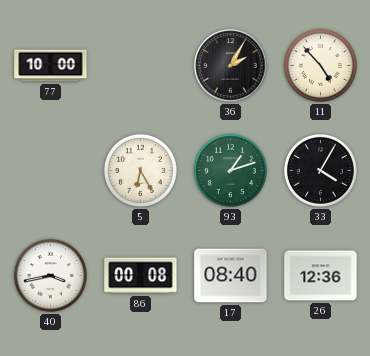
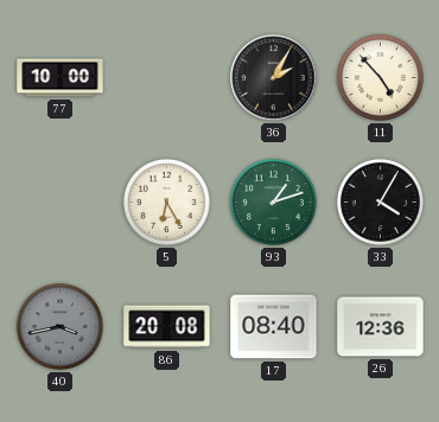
40 dial: white -> grey
86: 00:08 -> 20:08
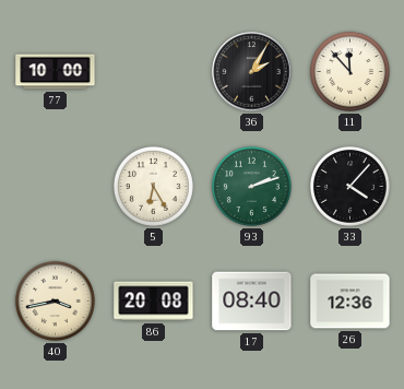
11: 4:53 -> 11:53
93: 1:12 -> 2:12
33: 4:05 -> 4:07
40 dial: grey -> cream
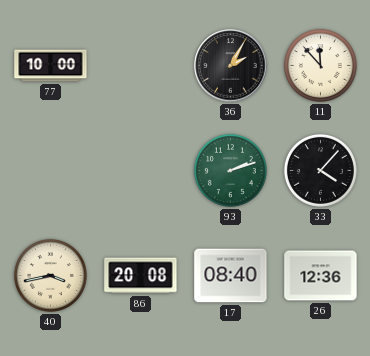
5: 6:25 -> none
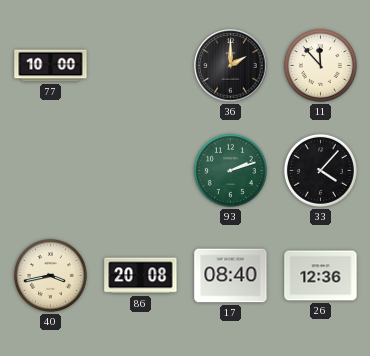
36: 2:05 -> 2:00
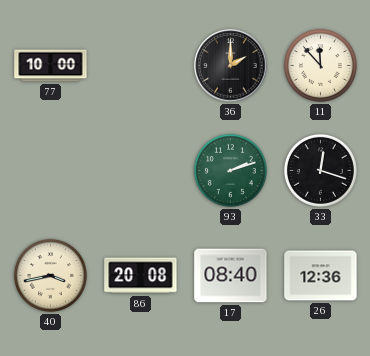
33: 4:07 -> 12:18
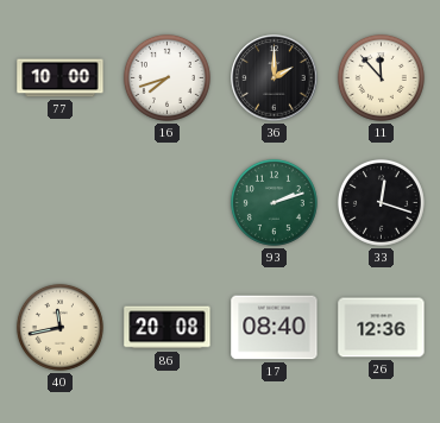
16: none -> 7:42
40: 3:43 -> 11:43
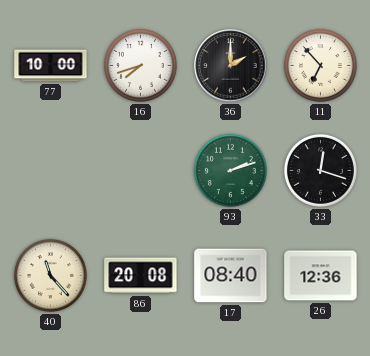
11: 11:53 -> 6:53
40: 11:43 -> 11:23
